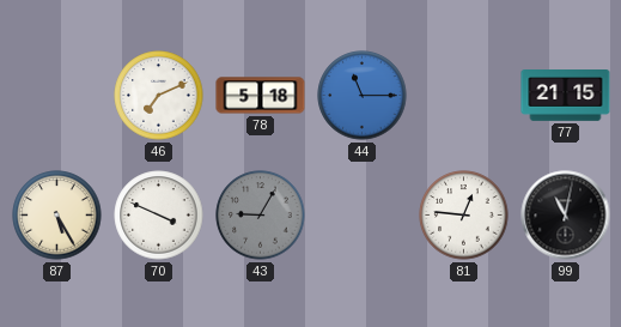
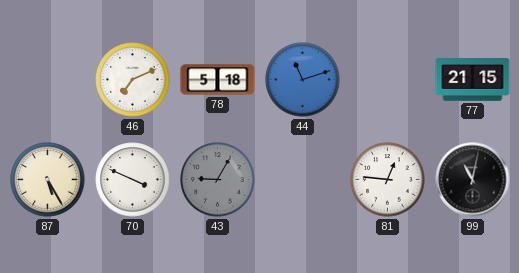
44: 11:15 -> 11:12
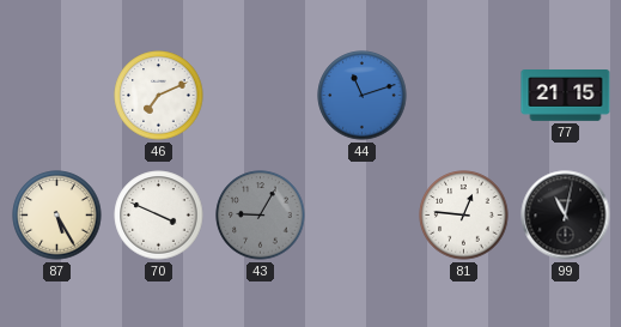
78: 5:18 -> none
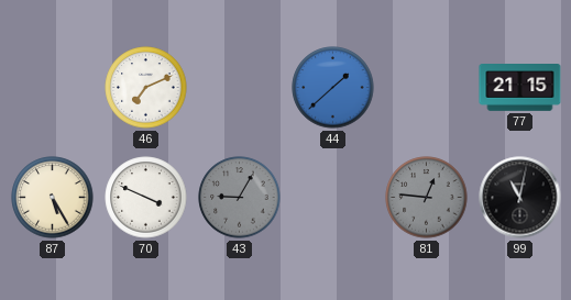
44: 11:12 -> 1:38
81 dial: white -> grey
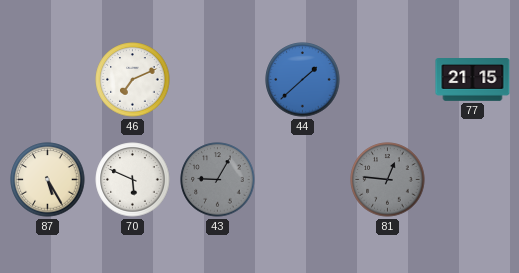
70: 3:49 -> 5:49
99: 11:02 -> none
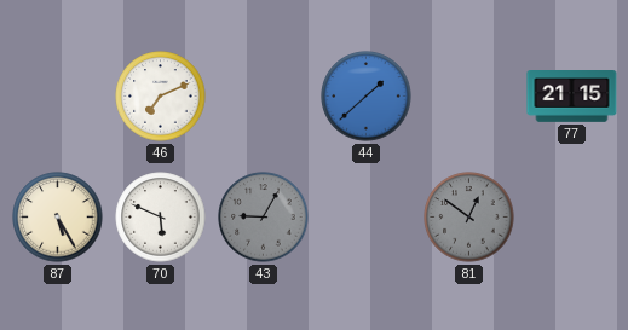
81: 12:46 -> 12:51
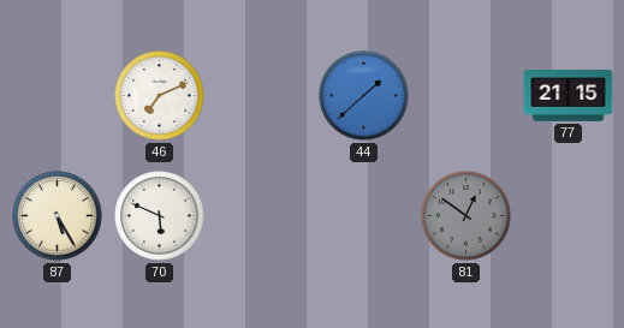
43: 9:05 -> none
